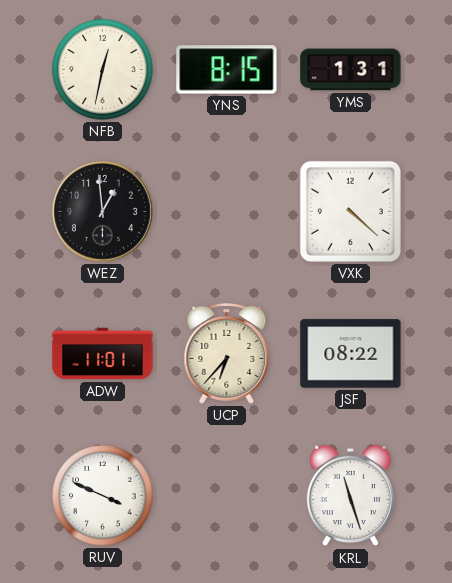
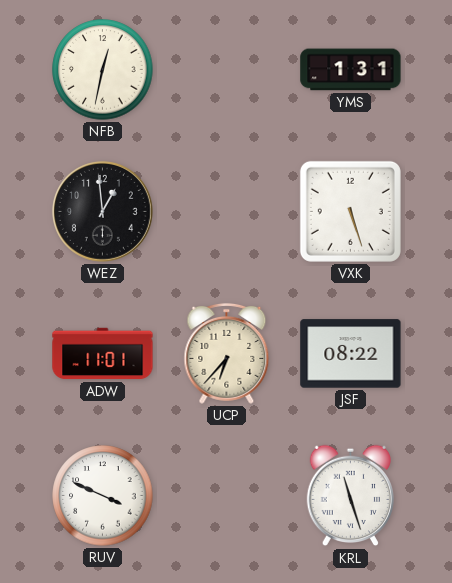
YNS: 8:15 -> none
VXK: 4:22 -> 5:27
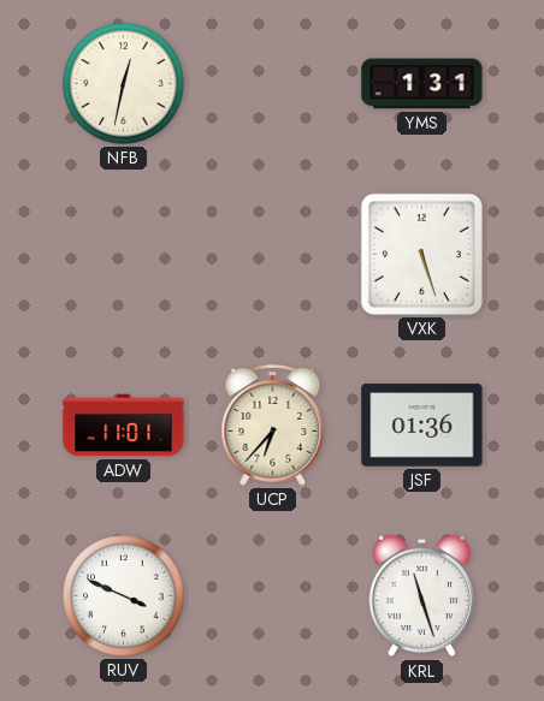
WEZ: 12:59 -> none
JSF: 08:22 -> 01:36
